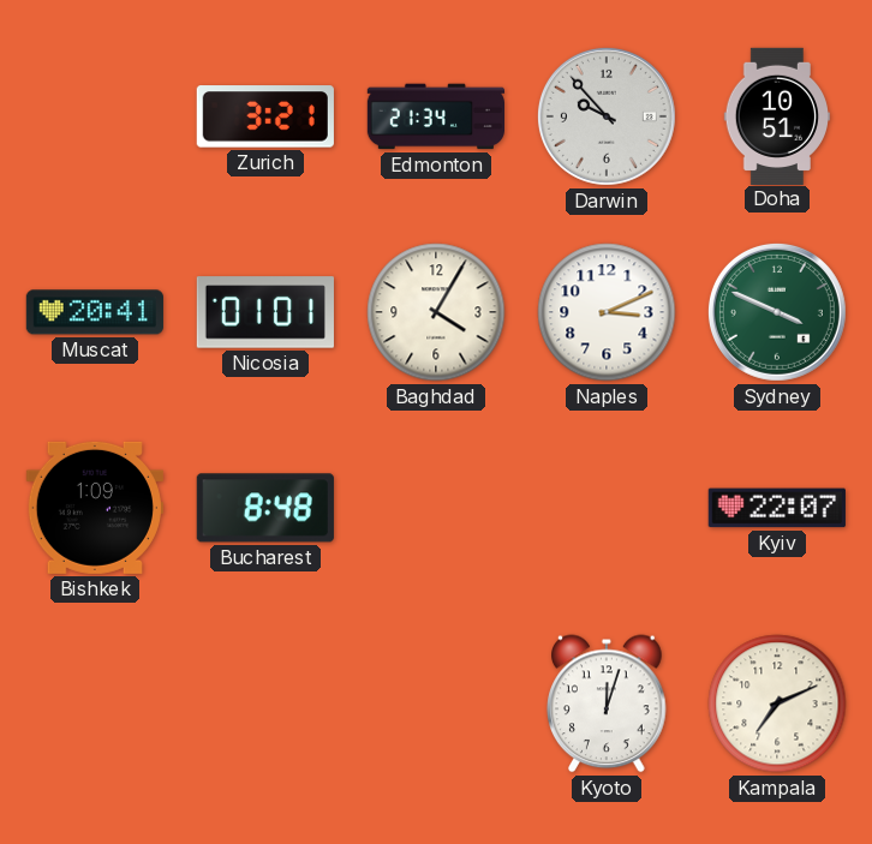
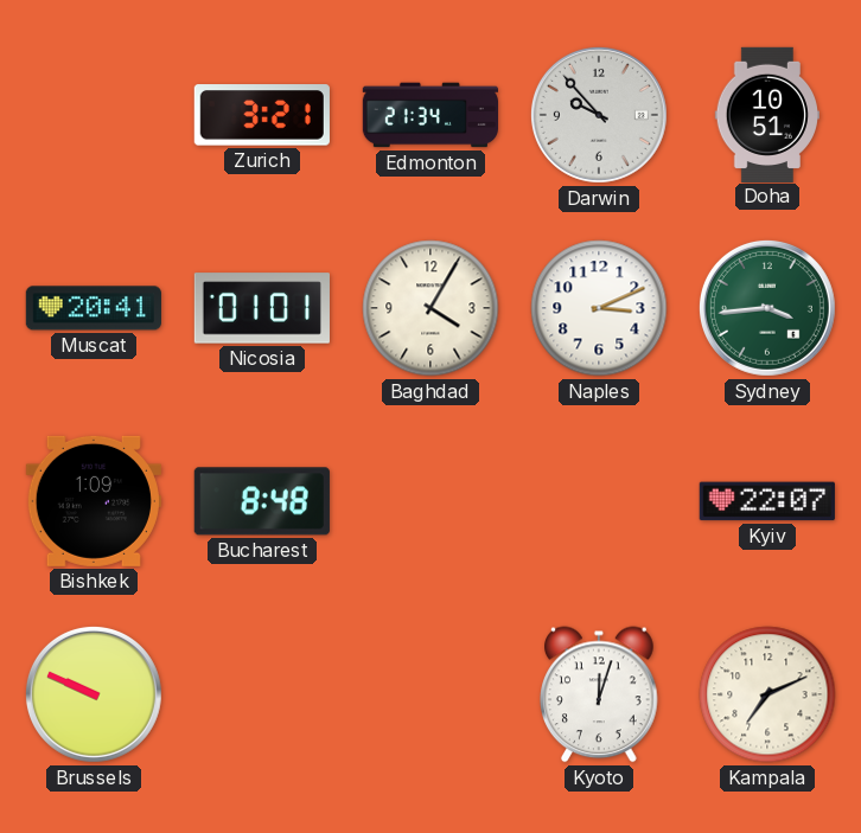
Sydney: 3:49 -> 3:44
Brussels: none -> 9:49
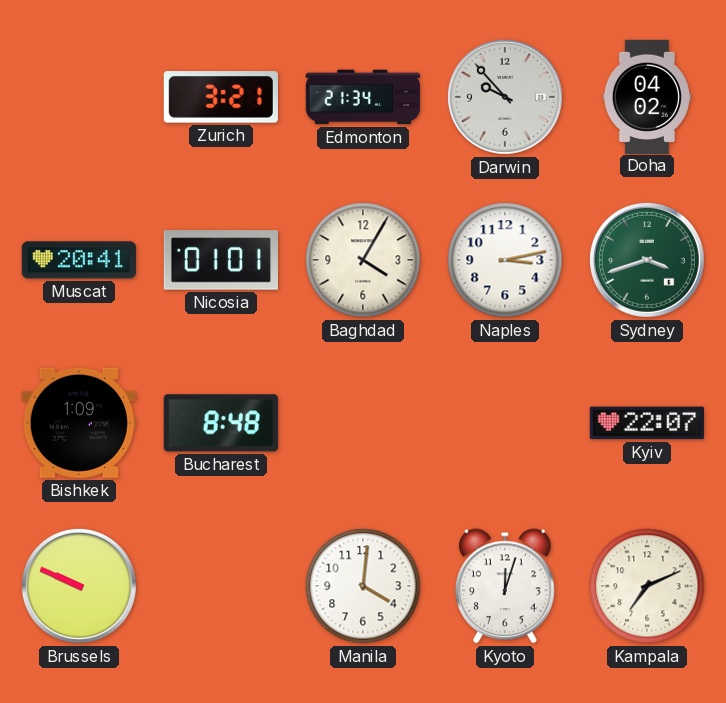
Doha: 10:51 -> 04:02
Naples: 3:11 -> 3:13
Sydney: 3:44 -> 3:42
Manila: none -> 4:01
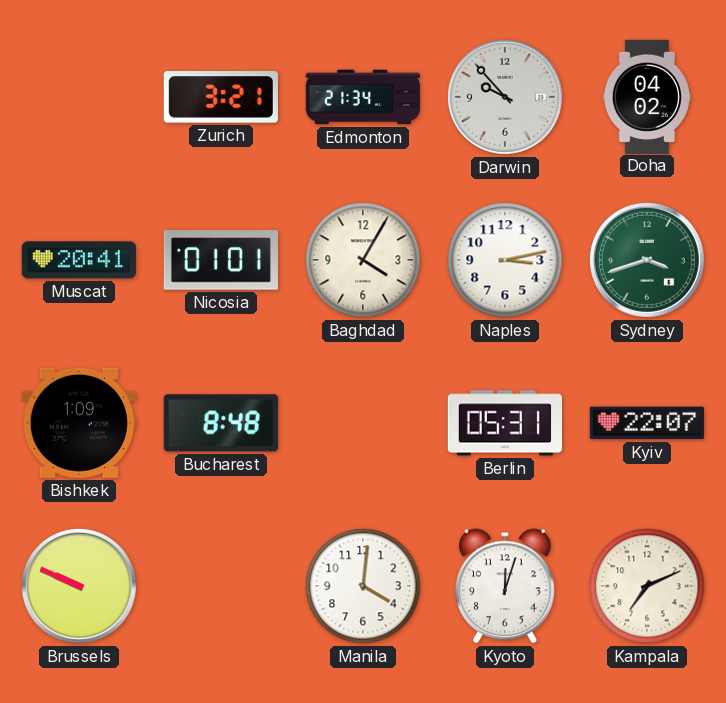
Berlin: none -> 05:31
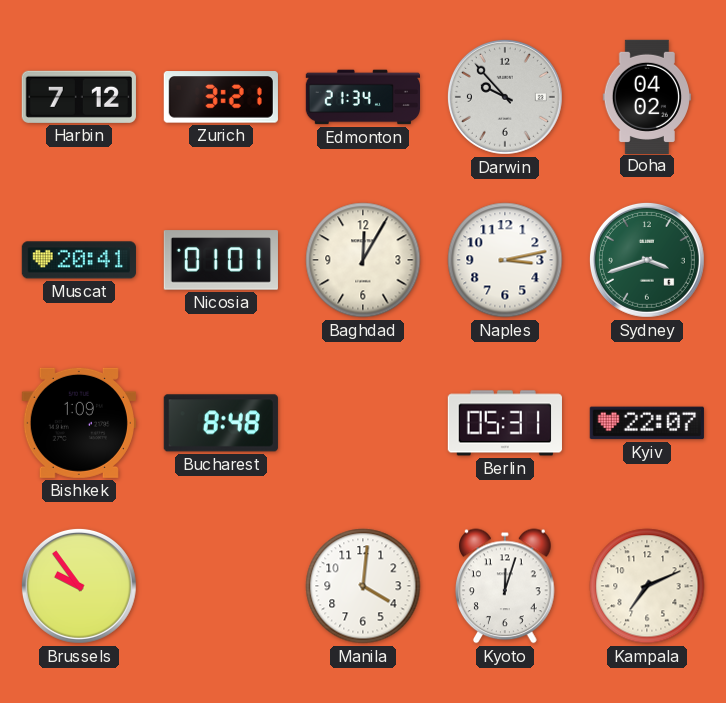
Harbin: none -> 7:12
Baghdad: 4:05 -> 12:05
Brussels: 9:49 -> 9:54
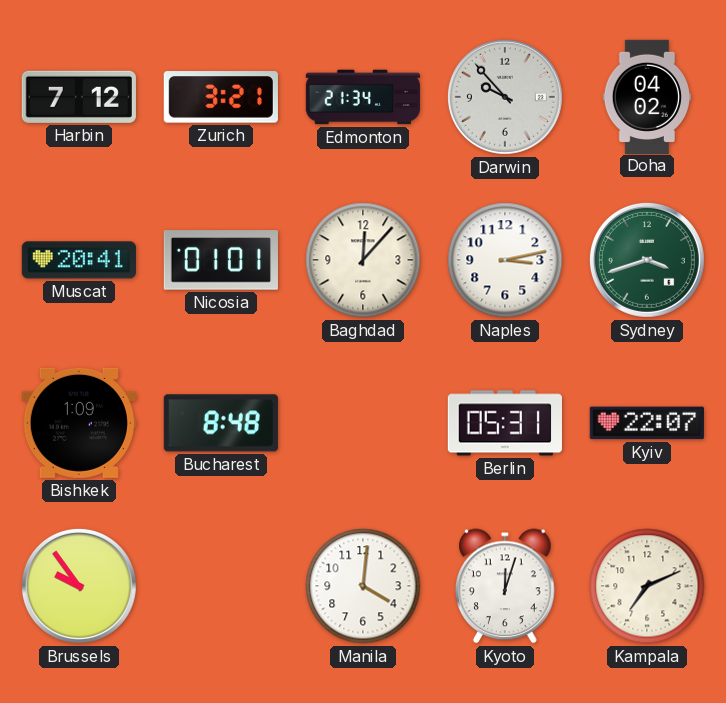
Baghdad: 12:05 -> 12:07
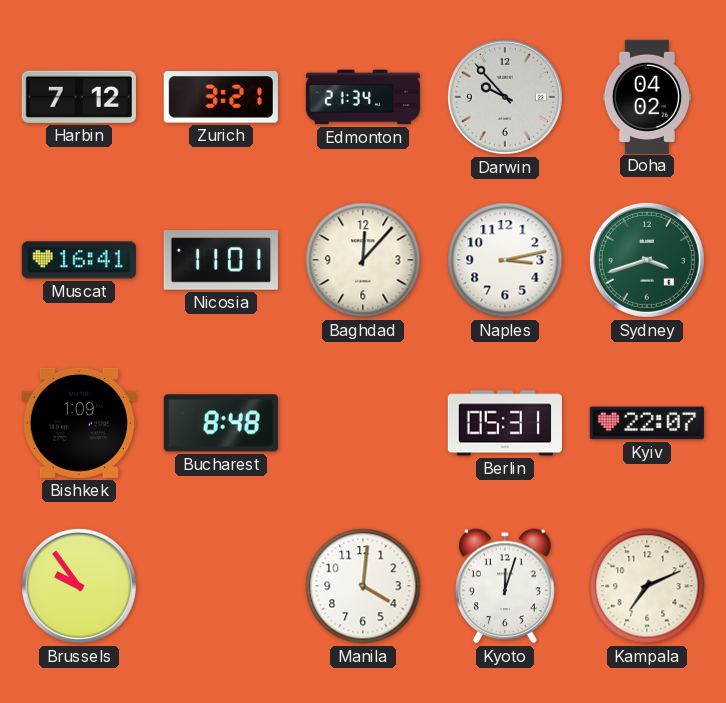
Muscat: 20:41 -> 16:41
Nicosia: 01:01 -> 11:01
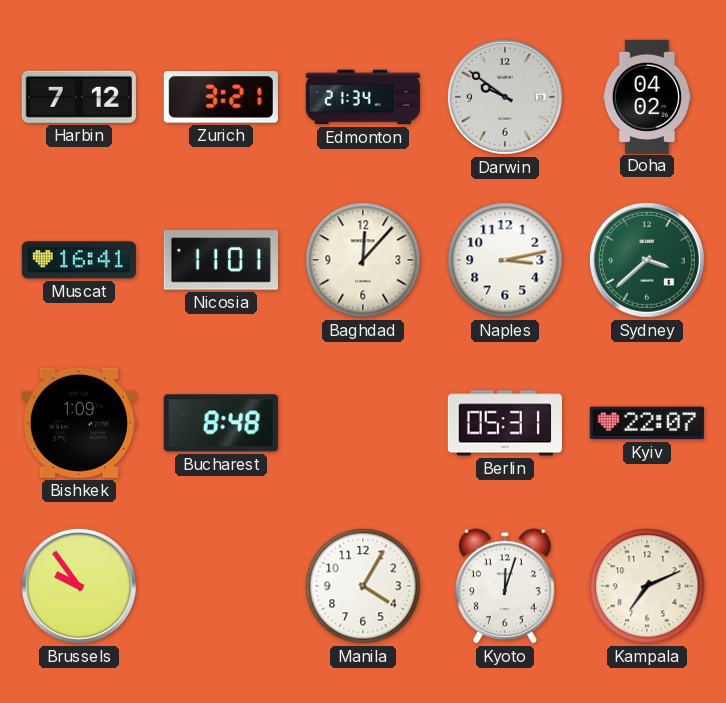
Darwin: 9:53 -> 9:51
Sydney: 3:42 -> 3:38
Manila: 4:01 -> 4:05
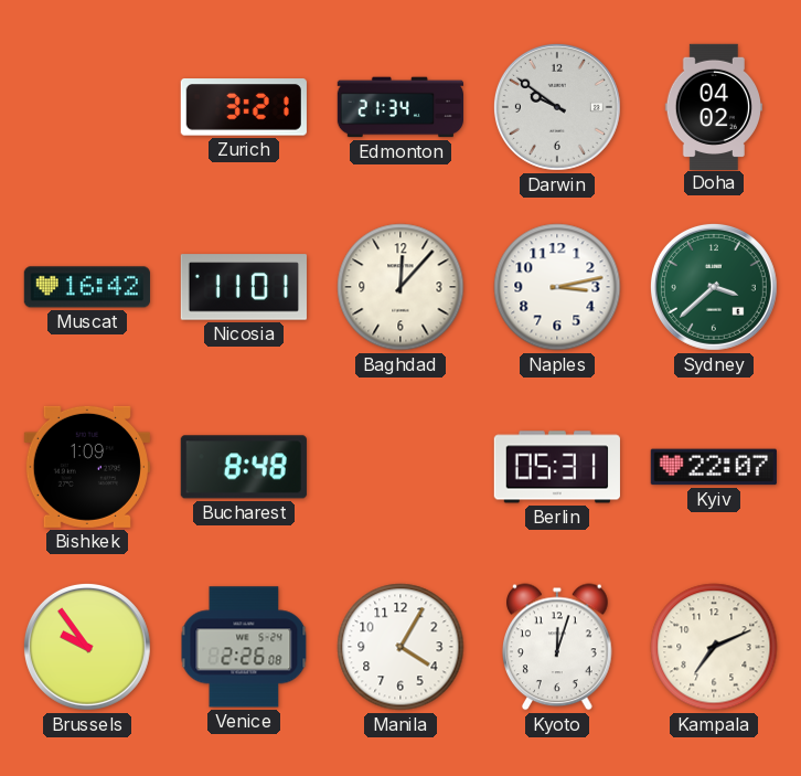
Harbin: 7:12 -> none
Muscat: 16:41 -> 16:42
Venice: none -> 2:26
